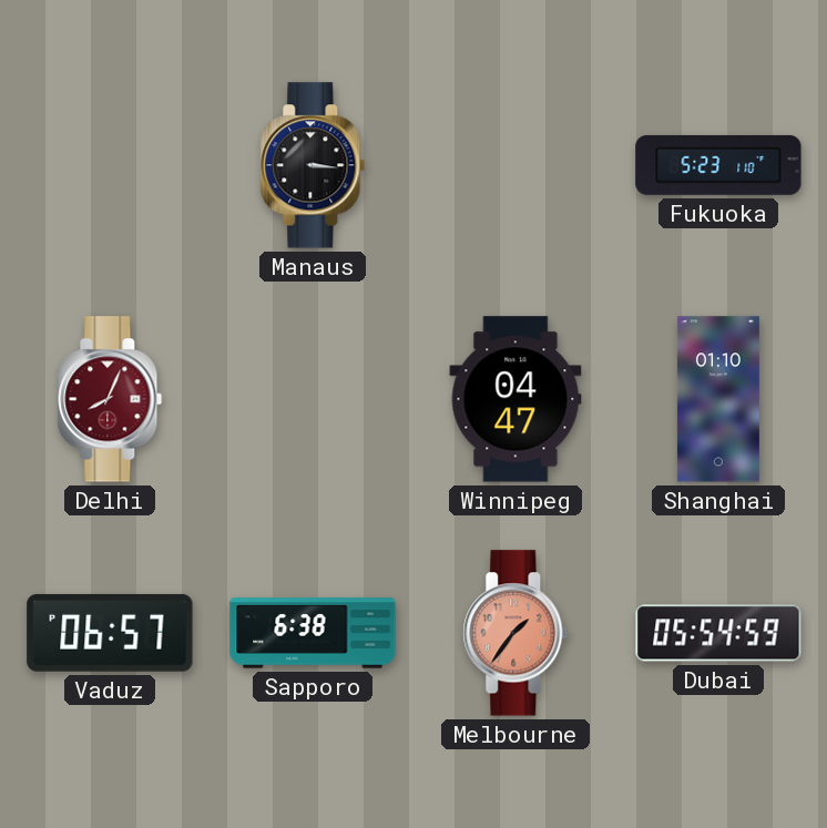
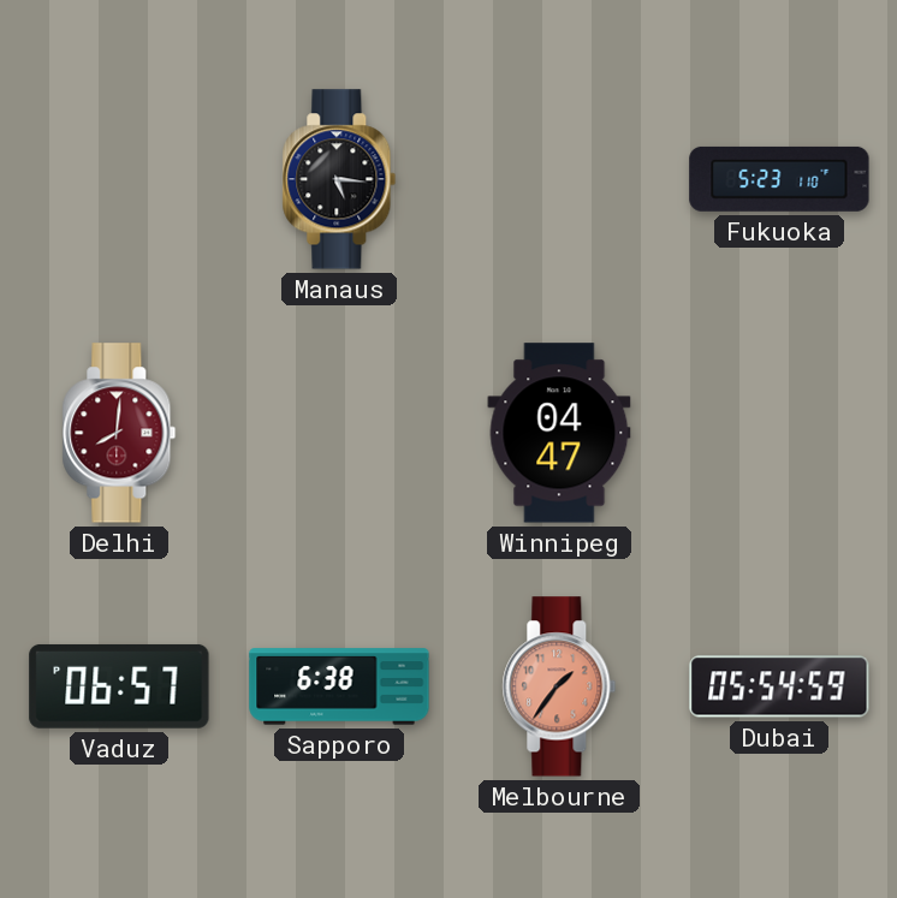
Manaus: 3:16 -> 5:16
Delhi: 8:04 -> 8:01
Shanghai: 01:10 -> none
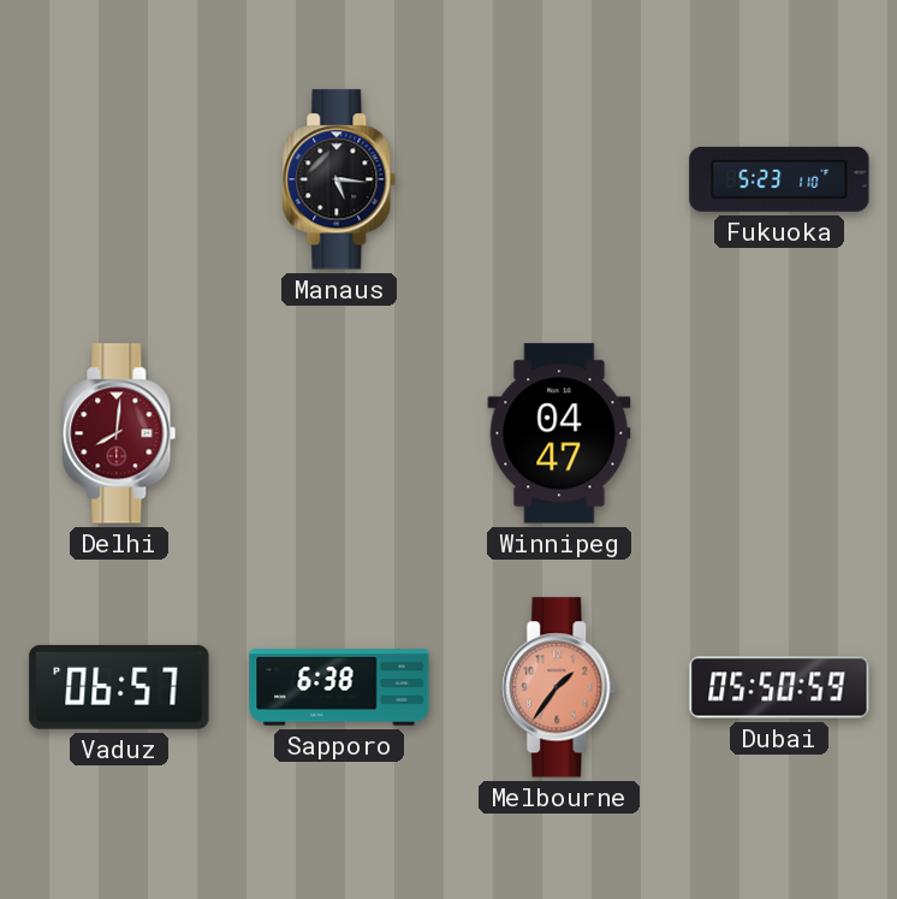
Dubai: 05:54 -> 05:50
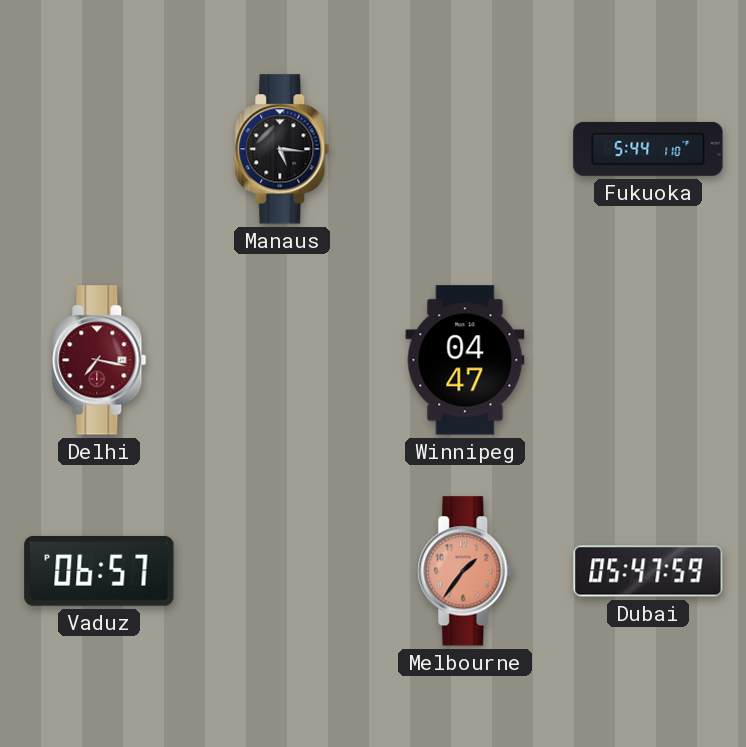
Fukuoka: 5:23 -> 5:44
Delhi: 8:01 -> 7:17
Sapporo: 6:38 -> none
Dubai: 05:50 -> 05:47
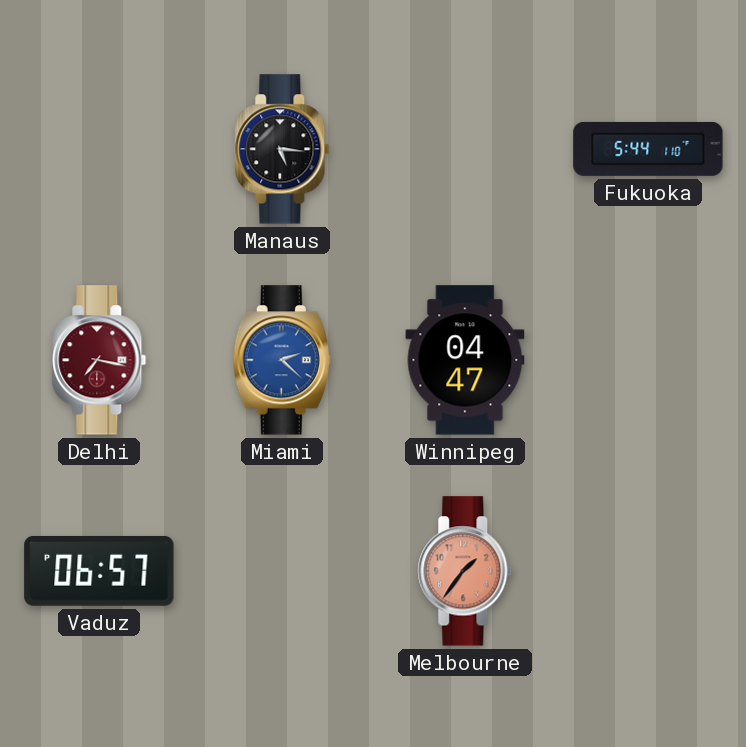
Miami: none -> 2:22
Dubai: 05:47 -> none
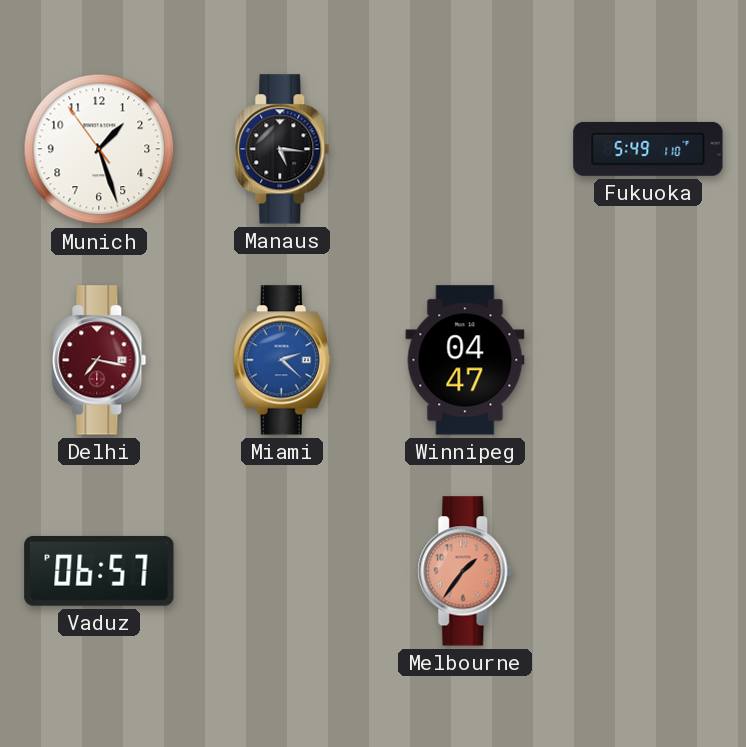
Munich: none -> 1:26
Fukuoka: 5:44 -> 5:49
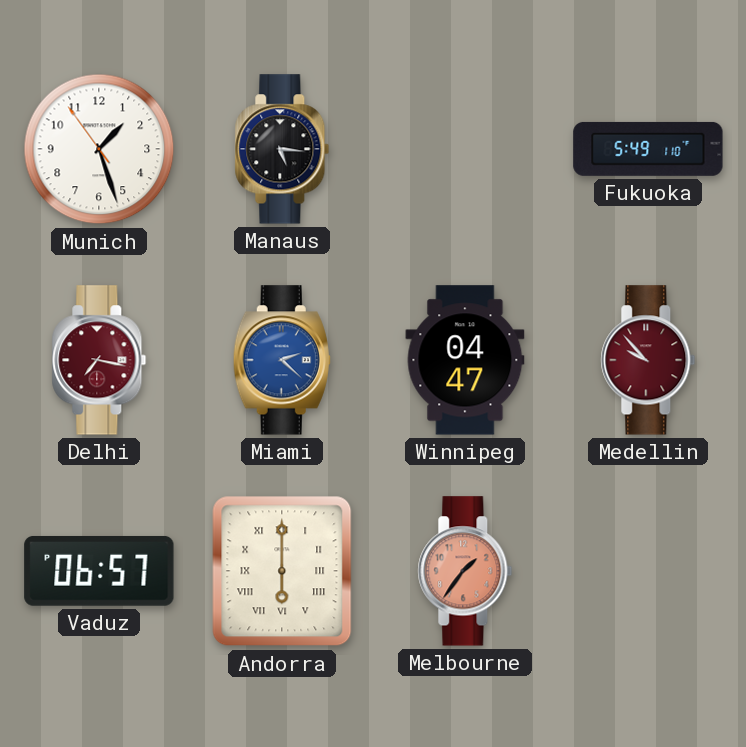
Medellin: none -> 9:53
Andorra: none -> 6:00
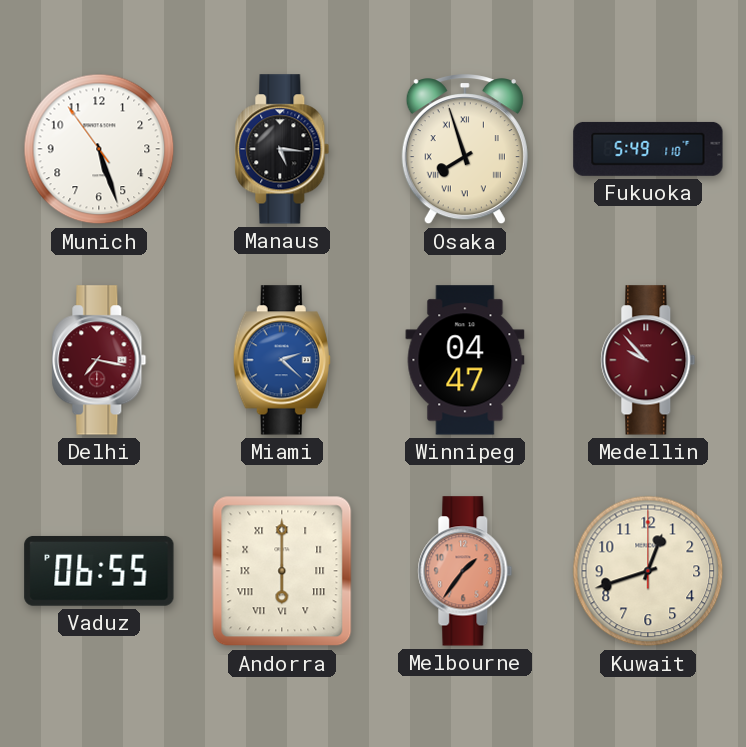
Munich: 1:26 -> 5:26
Osaka: none -> 7:57
Vaduz: 06:57 -> 06:55
Kuwait: none -> 12:42
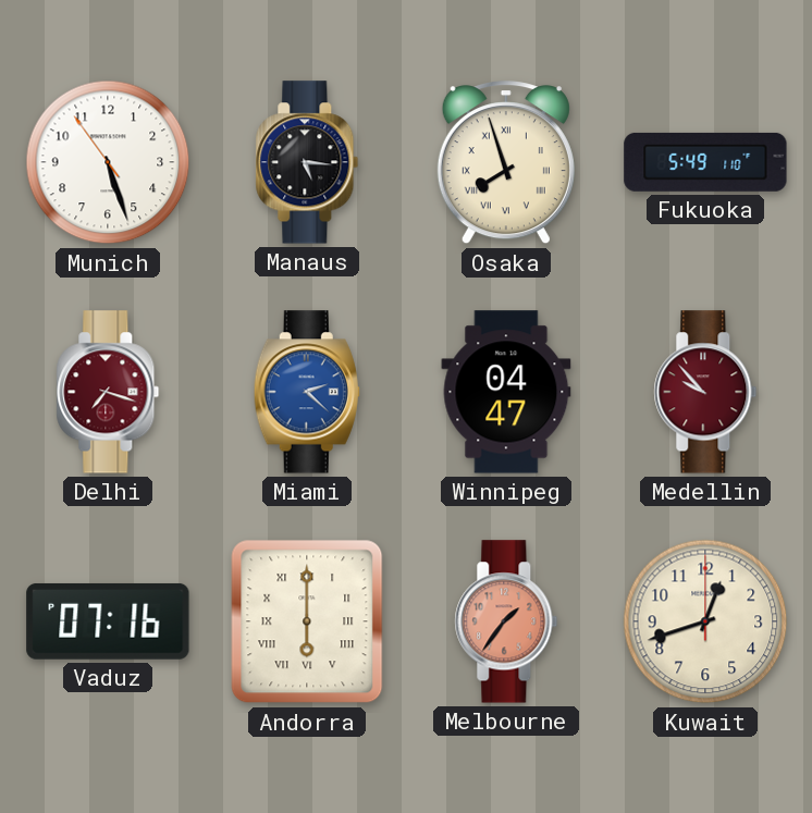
Delhi: 7:17 -> 7:18
Vaduz: 06:55 -> 07:16
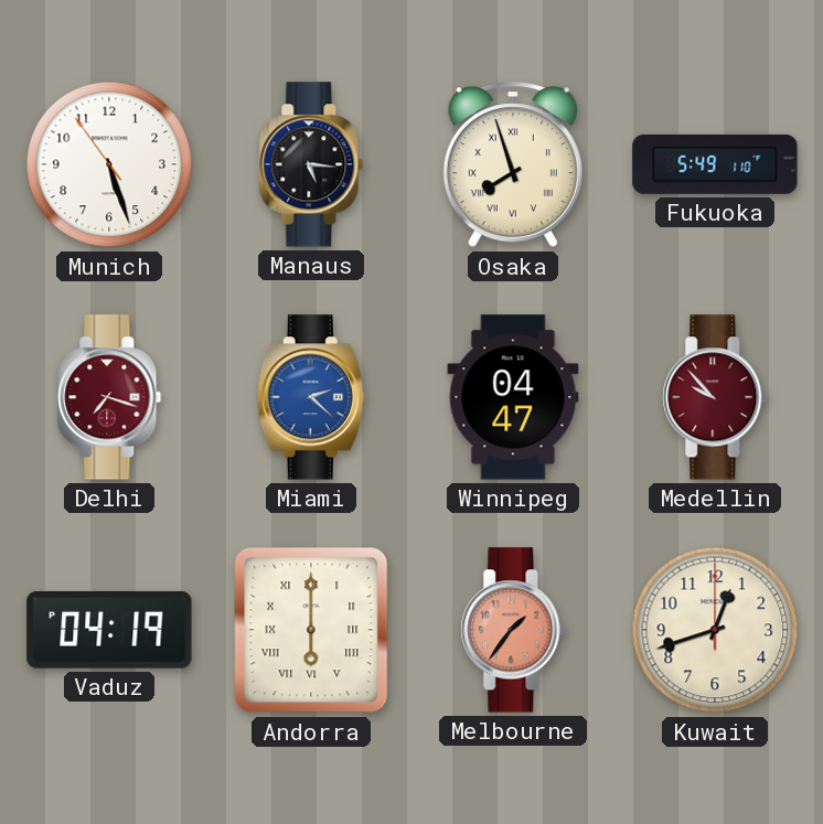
Vaduz: 07:16 -> 04:19
